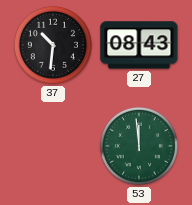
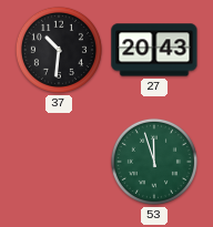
27: 08:43 -> 20:43
53: 11:59 -> 11:57
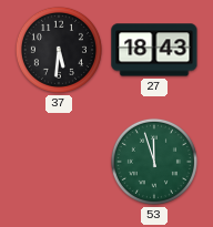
37: 10:31 -> 5:31
27: 20:43 -> 18:43
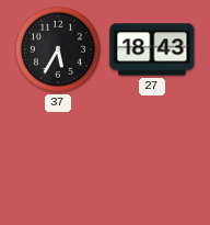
37: 5:31 -> 5:35
53: 11:57 -> none
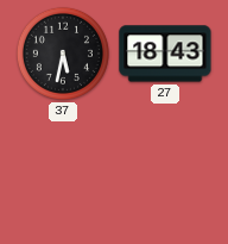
37: 5:35 -> 5:32
